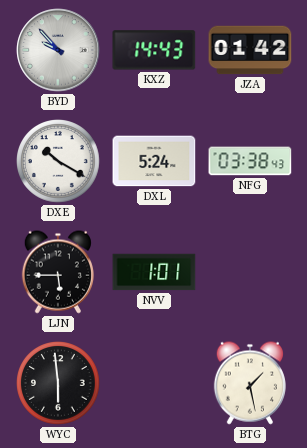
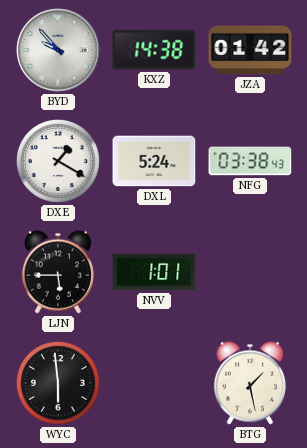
KXZ: 14:43 -> 14:38
DXE: 10:20 -> 1:20
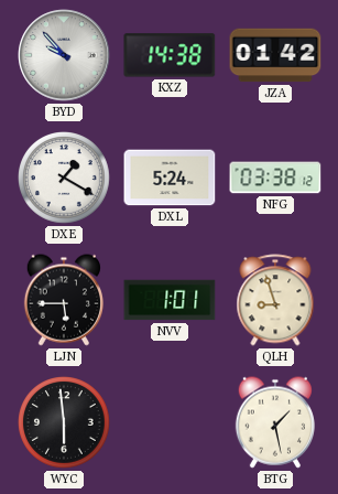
NFG: 03:38:43 -> 03:38:12
QLH: none -> 8:57
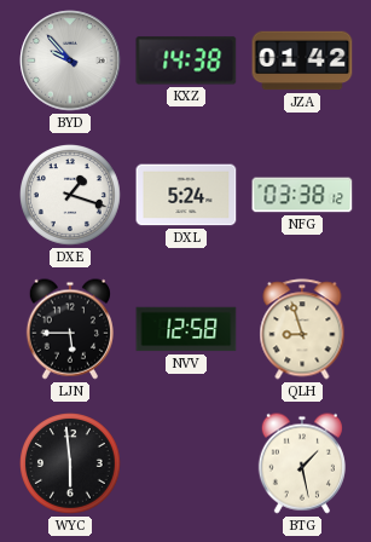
DXE: 1:20 -> 1:18
NVV: 1:01 -> 12:58
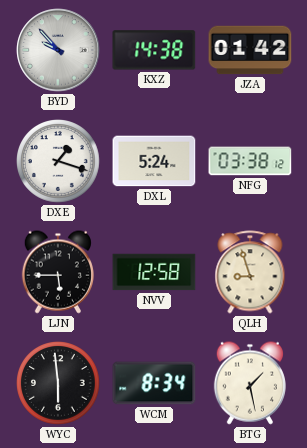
WCM: none -> 8:34
